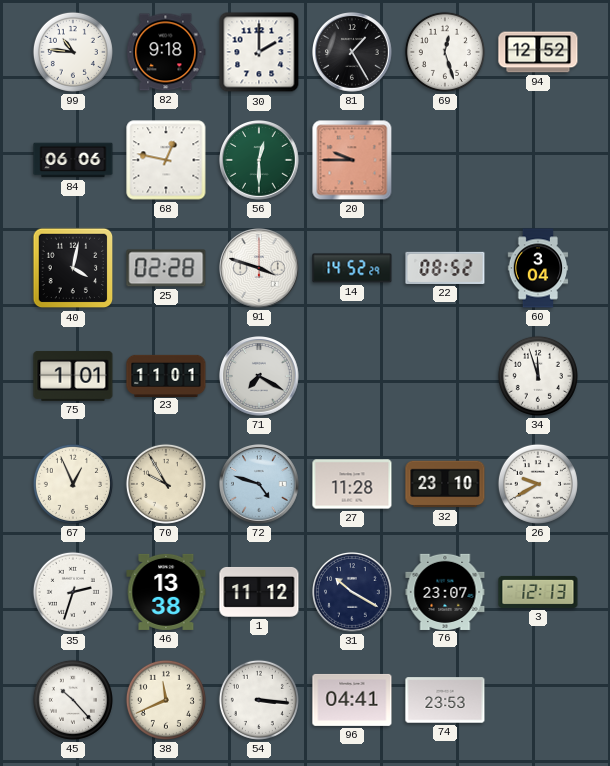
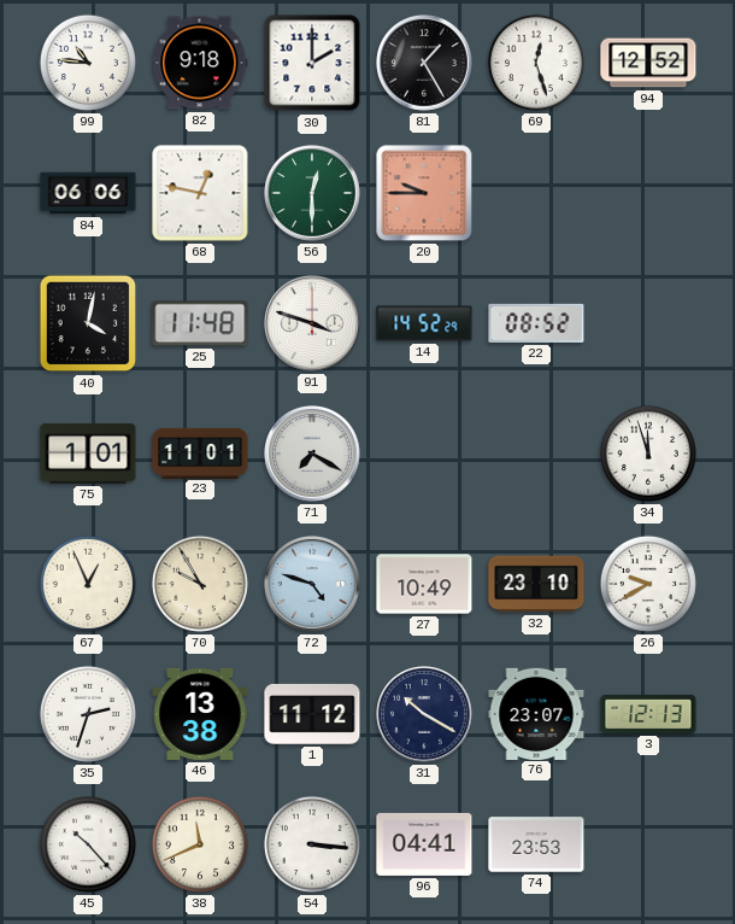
25: 02:28 -> 11:48
60: 3:04 -> none
27: 11:28 -> 10:49
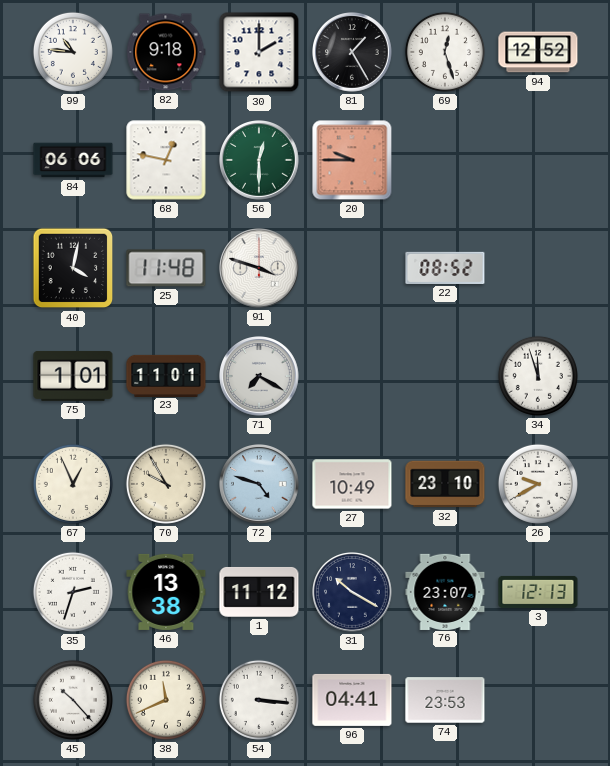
14: 14:52 -> none
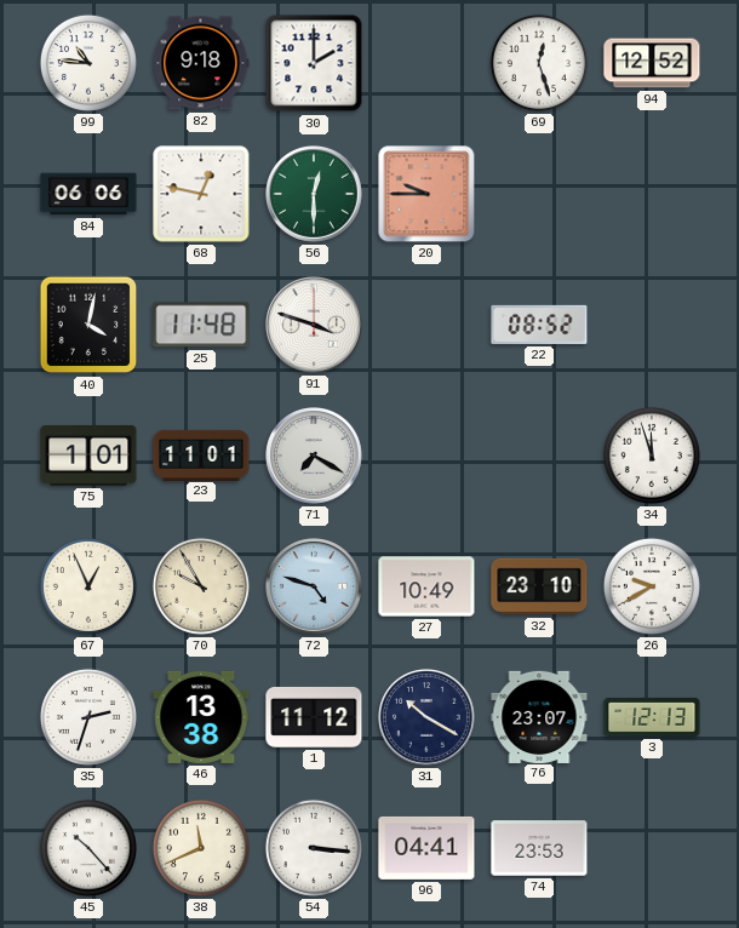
81: 1:25 -> none
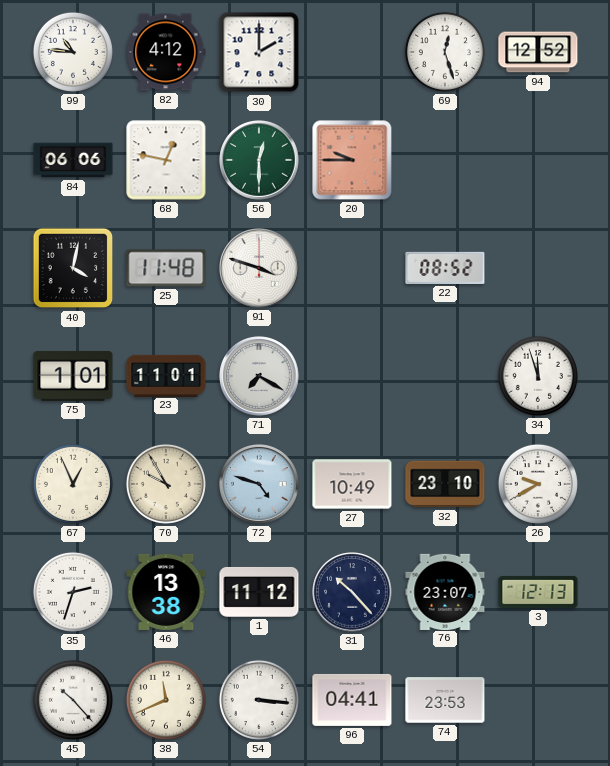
82: 9:18 -> 4:12
31: 10:20 -> 10:23
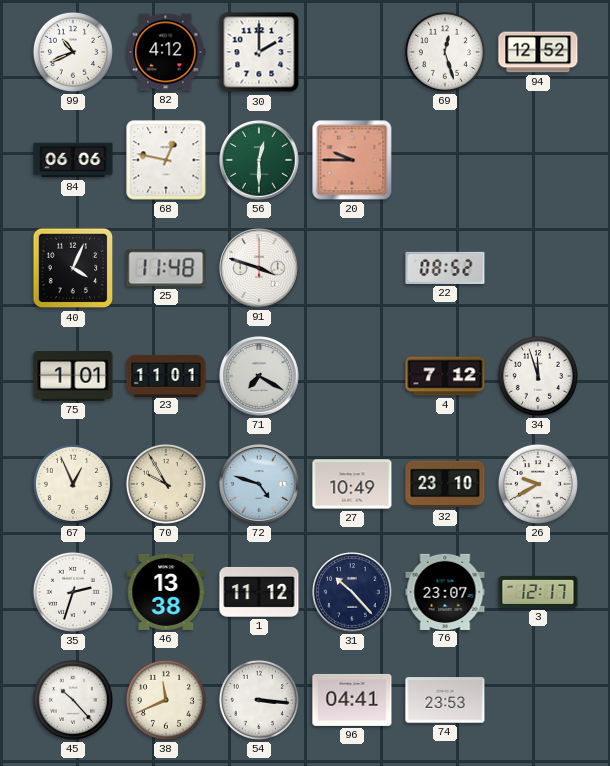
99: 10:46 -> 10:41
40: 4:02 -> 4:04
4: none -> 7:12
3: 12:13 -> 12:17
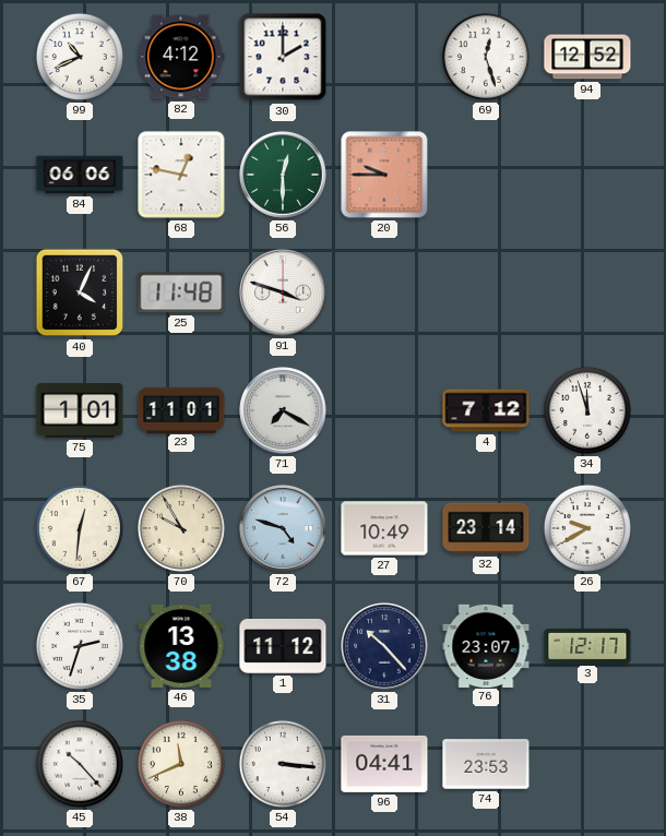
22: 08:52 -> none
67: 12:56 -> 12:31
32: 23:10 -> 23:14
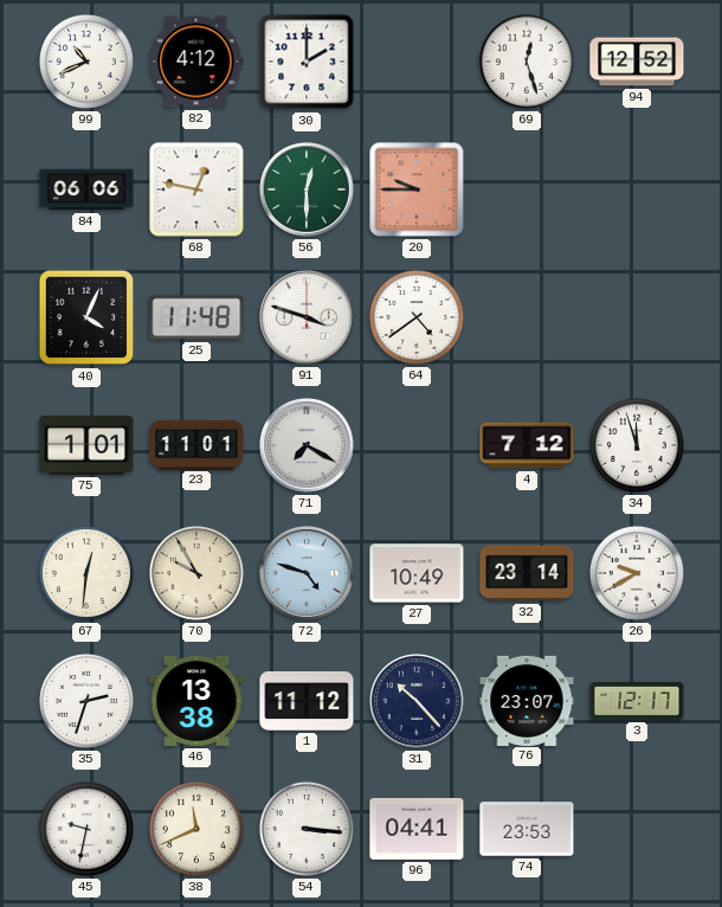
64: none -> 4:39
45: 10:23 -> 9:32
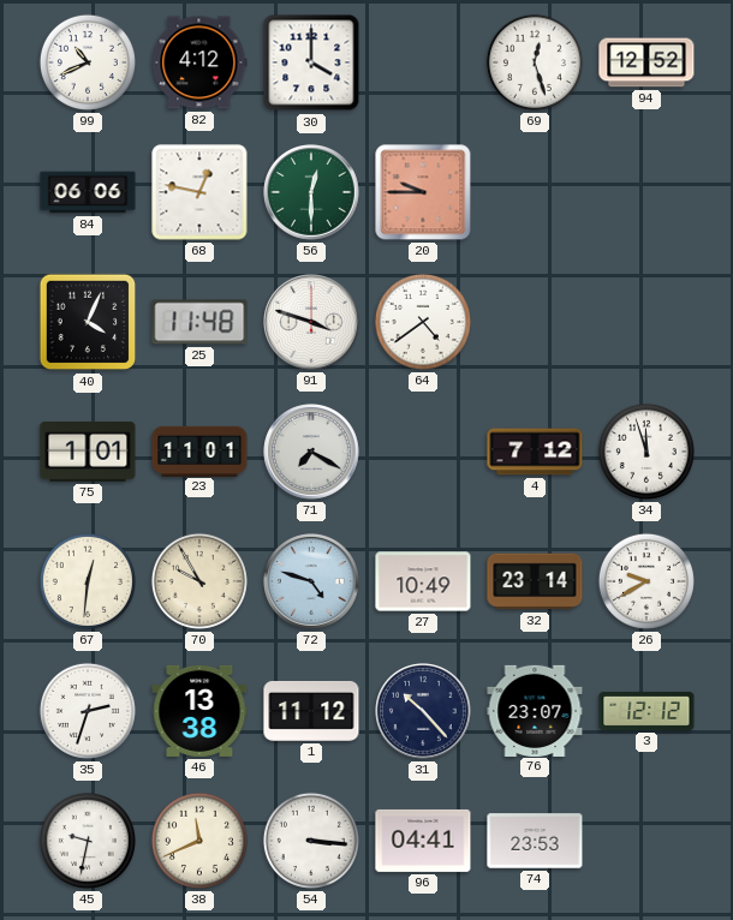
30: 2:00 -> 4:00
3: 12:17 -> 12:12
